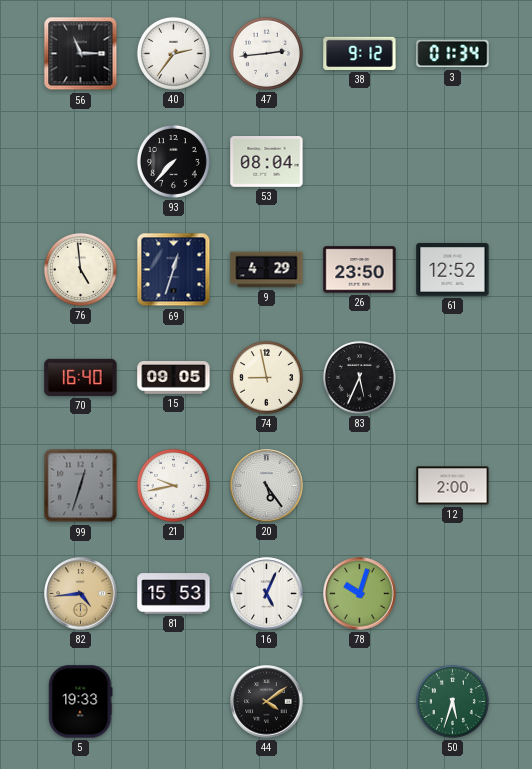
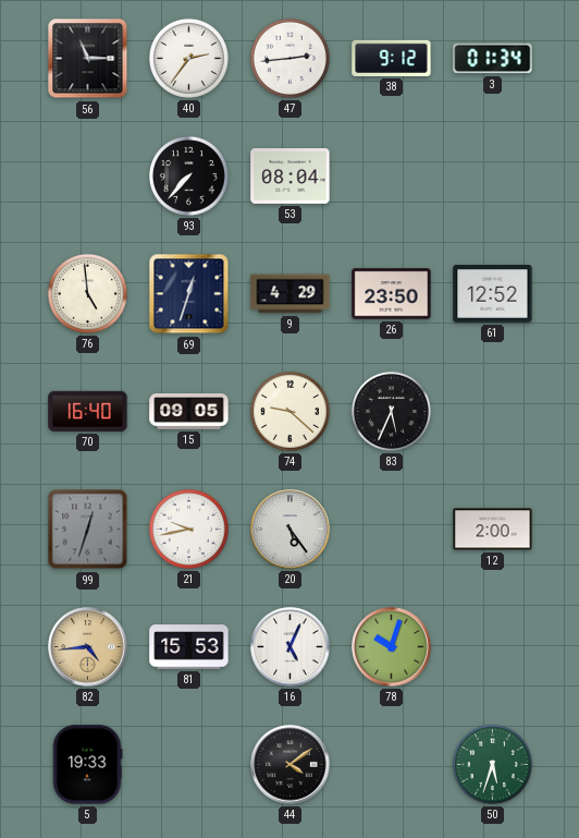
74: 8:58 -> 9:22
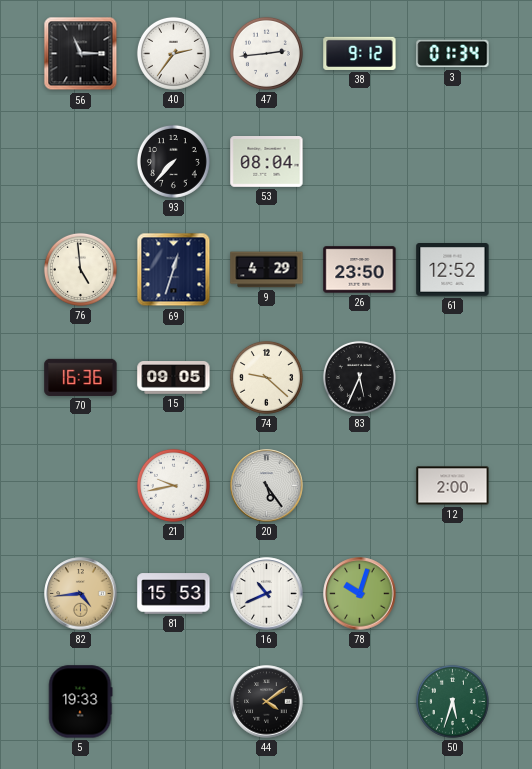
70: 16:40 -> 16:36
99: 12:33 -> none
16: 5:04 -> 10:41
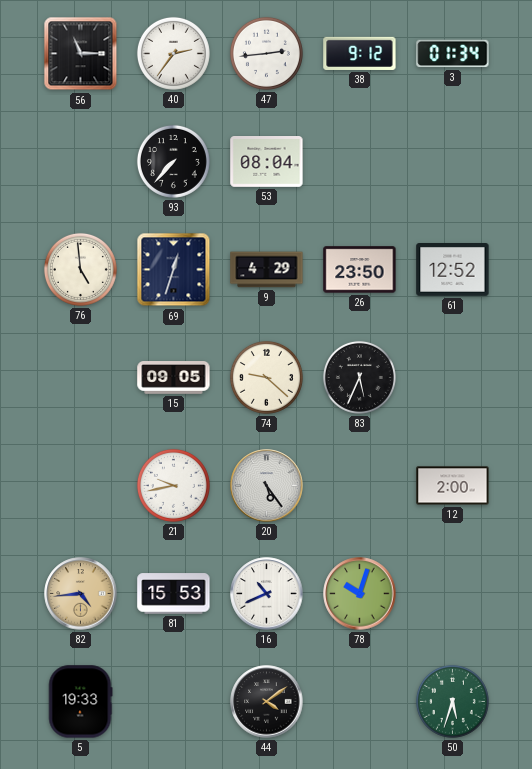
70: 16:36 -> none
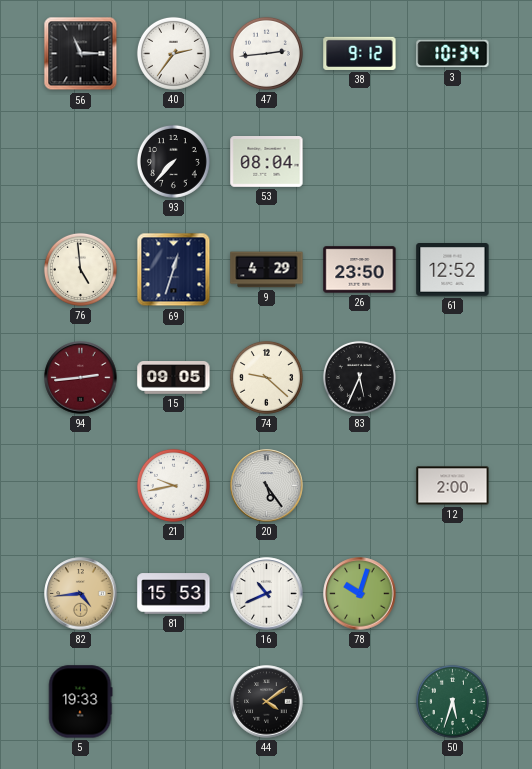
3: 01:34 -> 10:34
94: none -> 2:44
